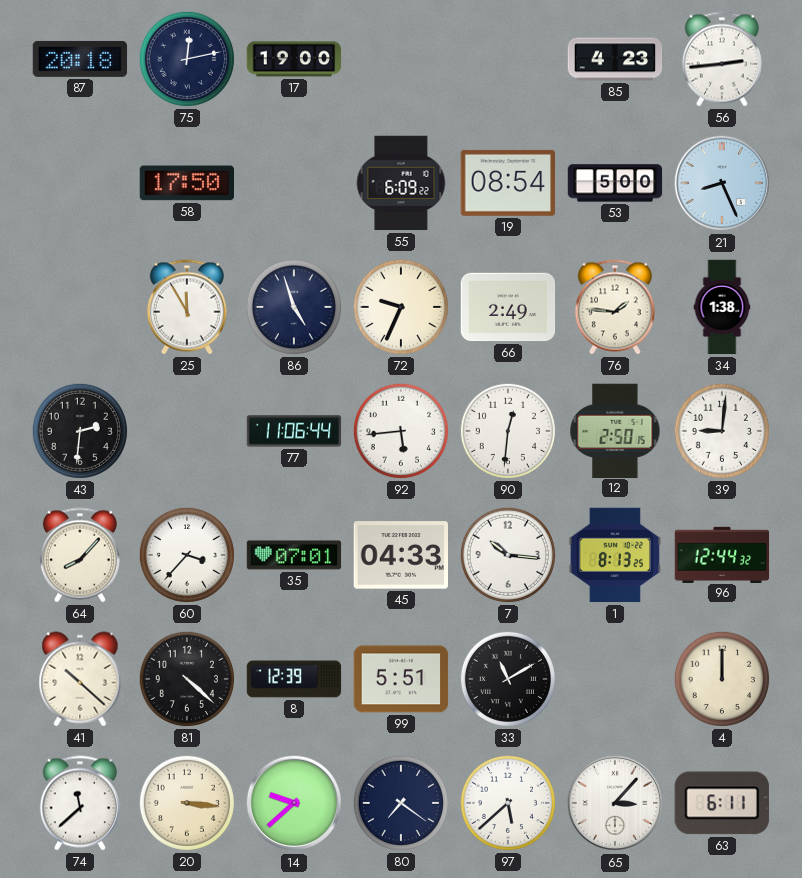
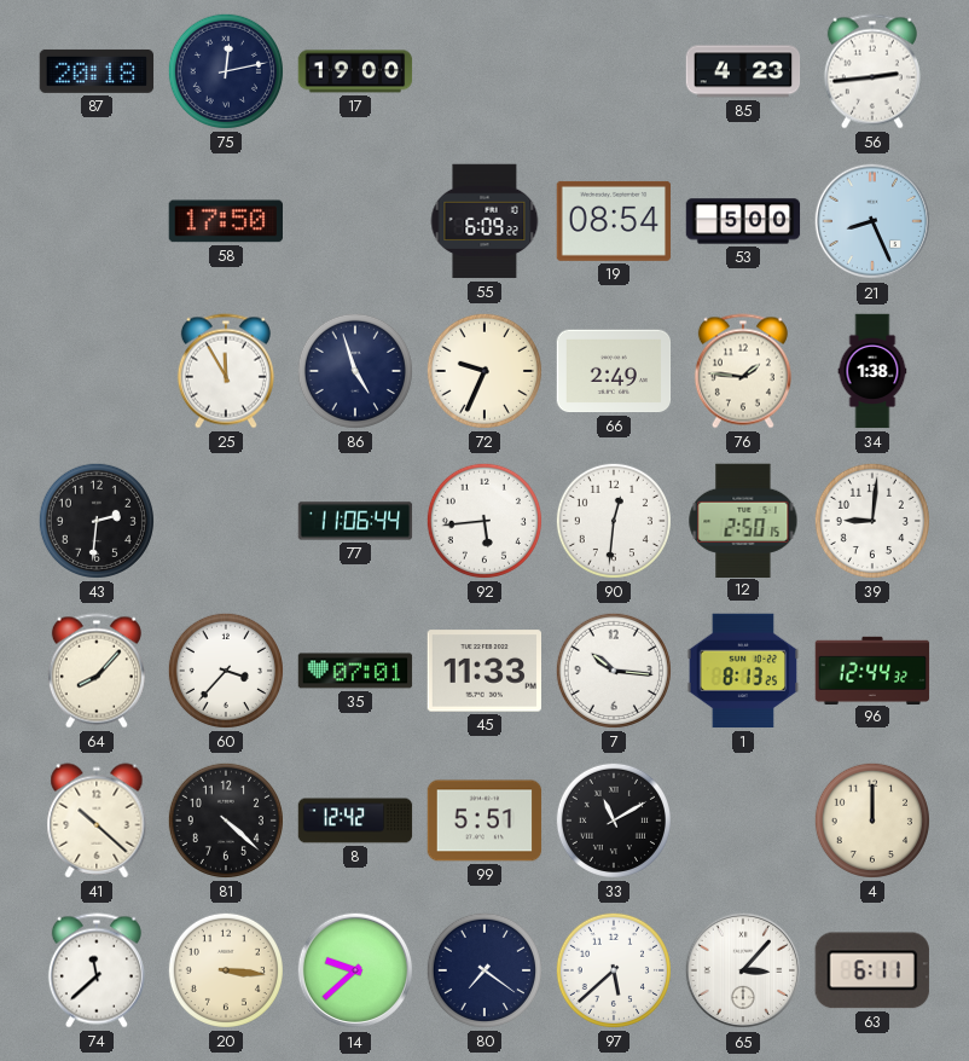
45: 04:33 -> 11:33
8: 12:39 -> 12:42
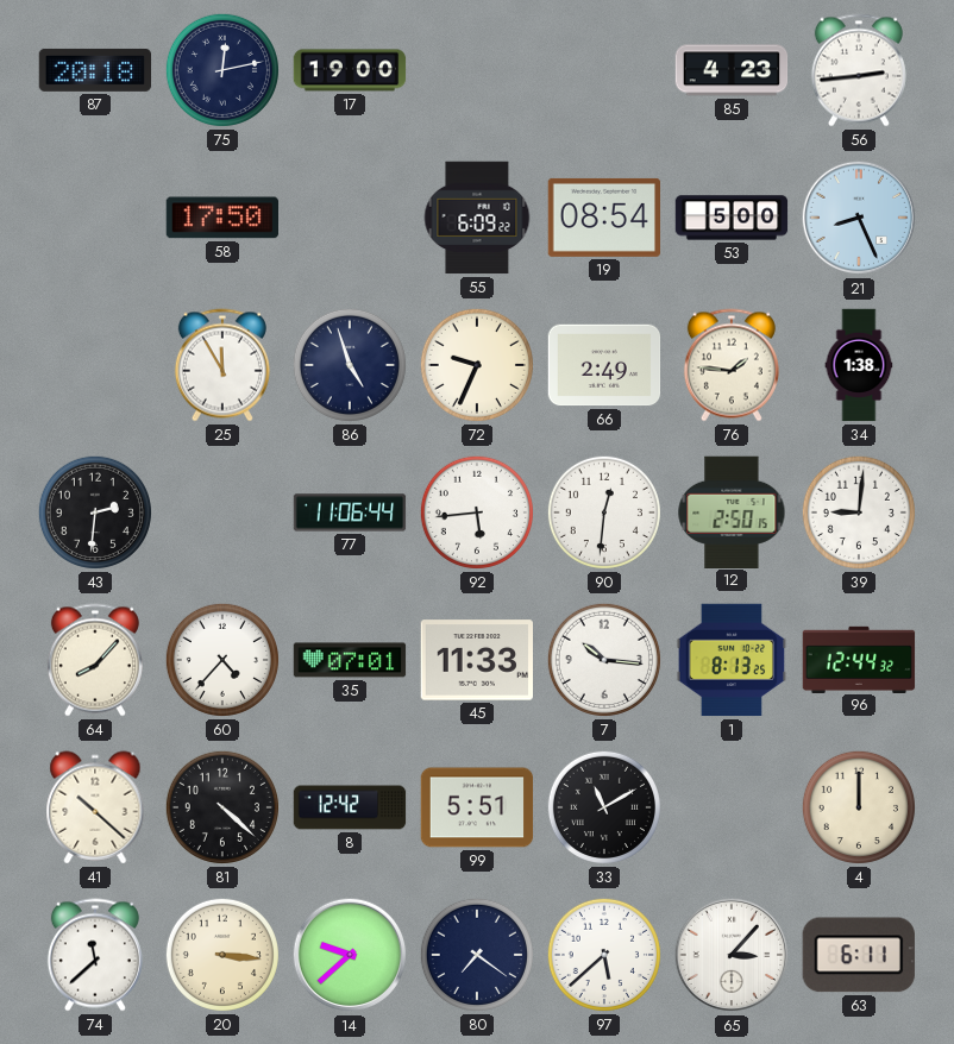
60: 3:37 -> 4:37
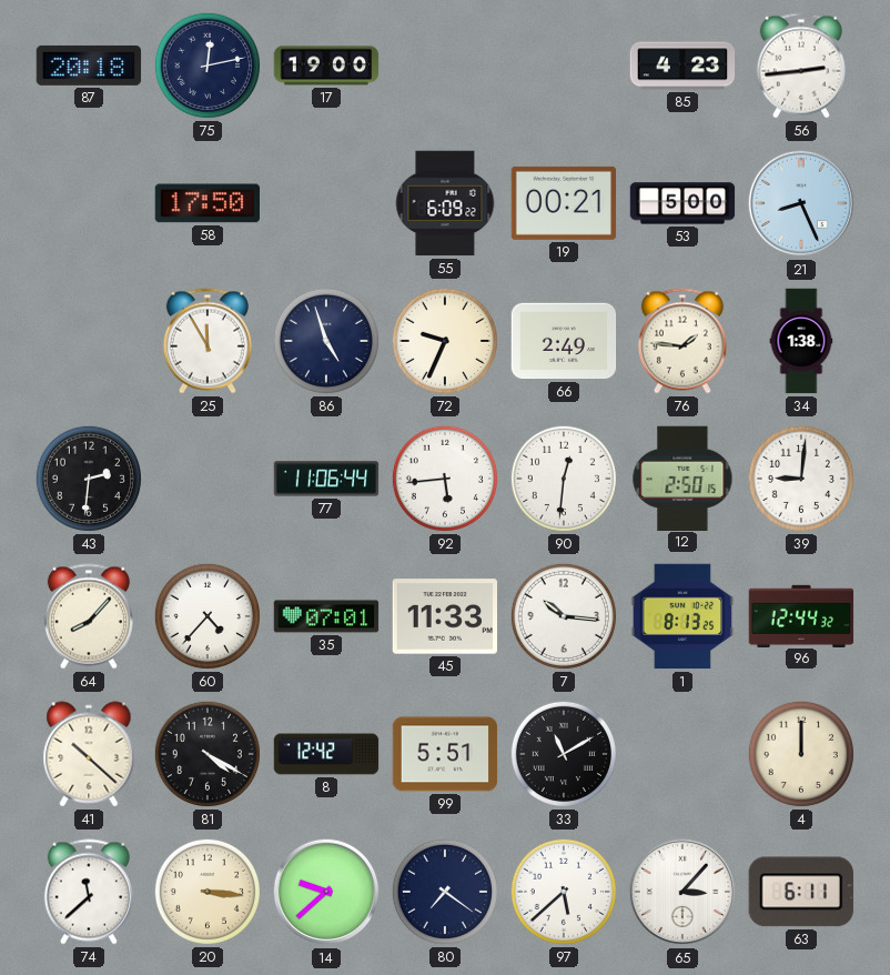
19: 08:54 -> 00:21
81: 4:22 -> 4:20
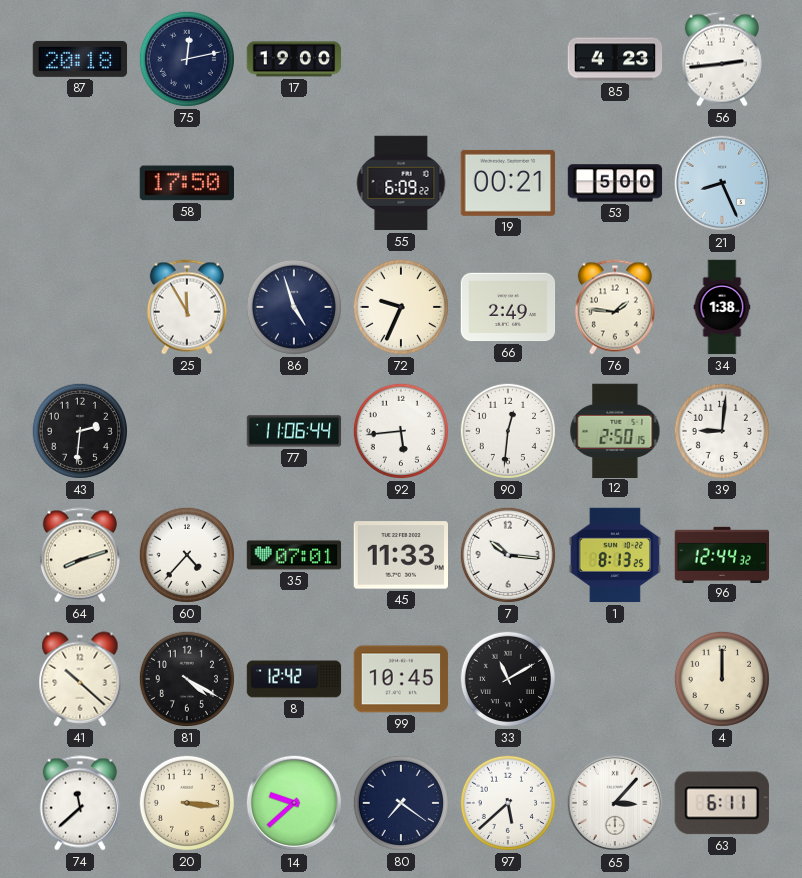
64: 8:07 -> 8:12
99: 5:51 -> 10:45
